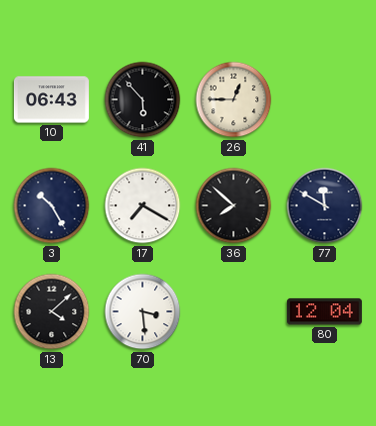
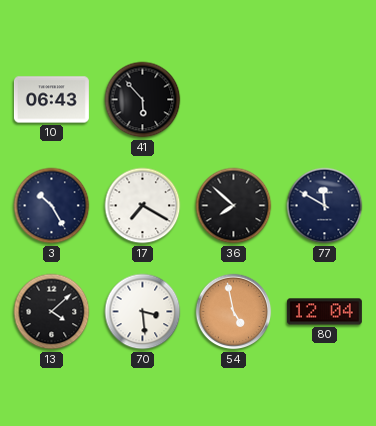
26: 12:45 -> none
54: none -> 4:58
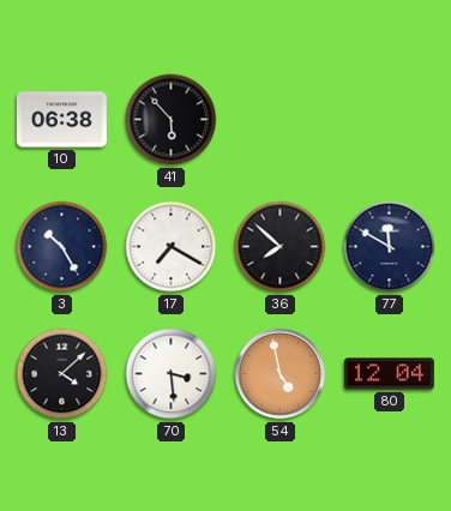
10: 06:43 -> 06:38
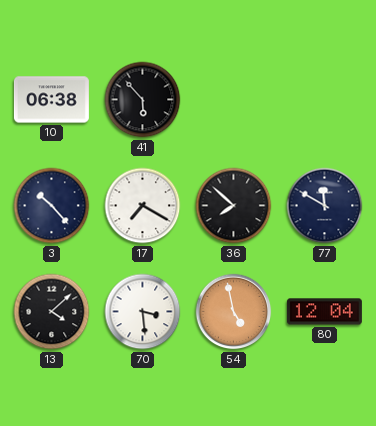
3: 10:25 -> 10:23
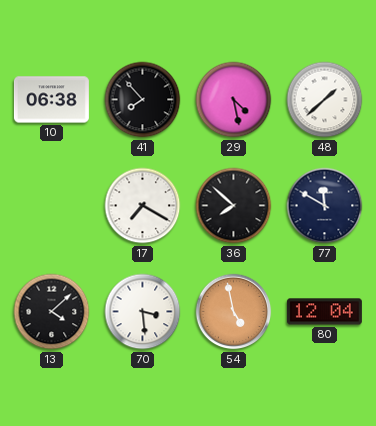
41: 5:53 -> 7:53
29: none -> 4:28
48: none -> 1:38
3: 10:23 -> none
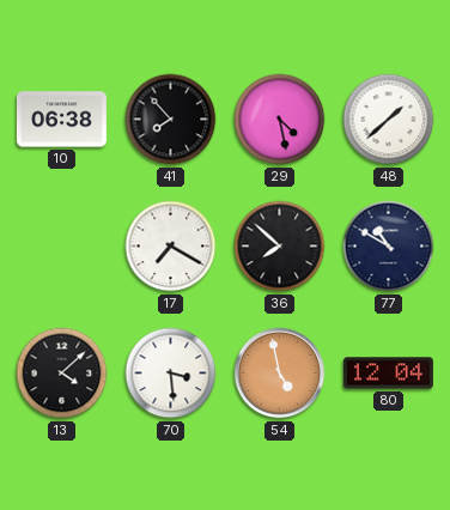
77: 11:50 -> 10:50
